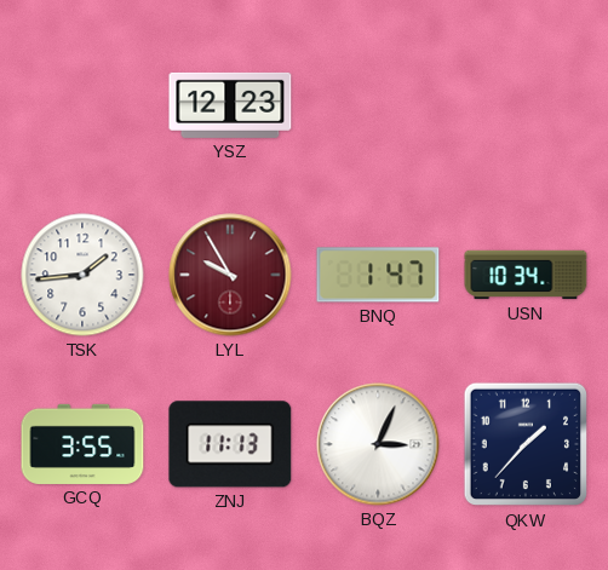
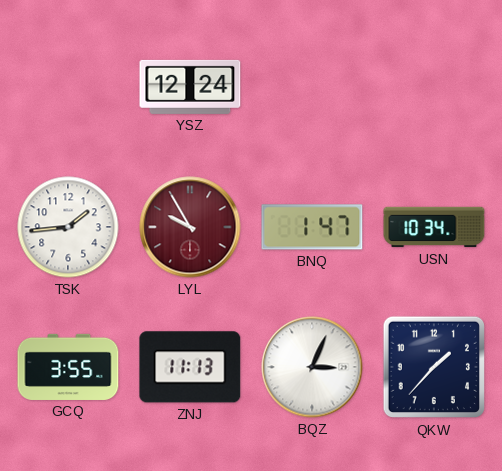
YSZ: 12:23 -> 12:24
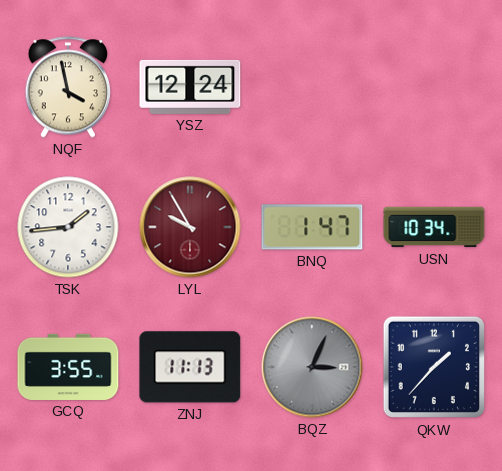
NQF: none -> 3:58
BQZ dial: white -> grey
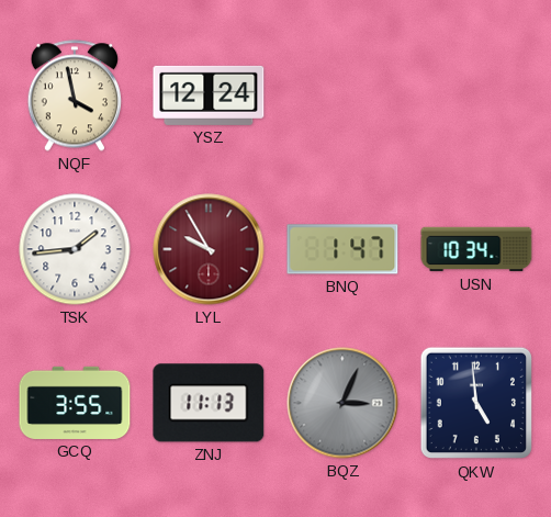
QKW: 1:37 -> 4:59
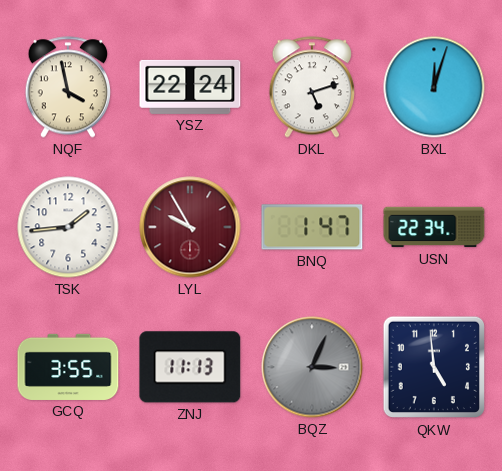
YSZ: 12:24 -> 22:24
DKL: none -> 5:12
BXL: none -> 12:03
USN: 10:34 -> 22:34
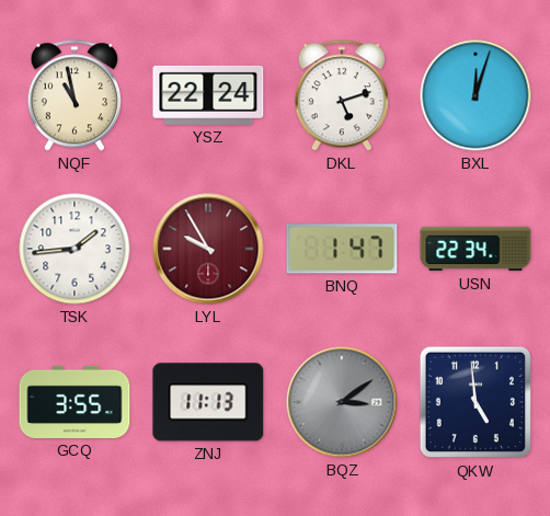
NQF: 3:58 -> 10:58
BQZ: 3:04 -> 3:09
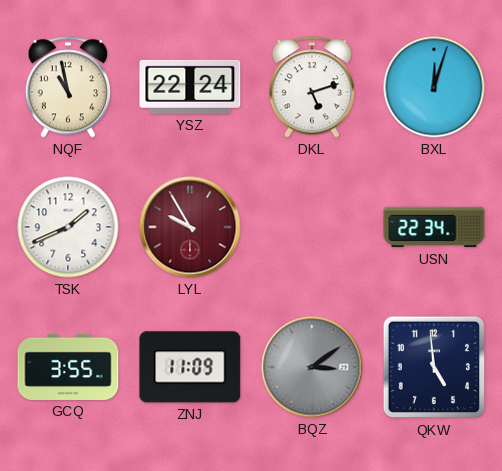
TSK: 1:44 -> 1:41
BNQ: 1:47 -> none
ZNJ: 11:13 -> 11:09
